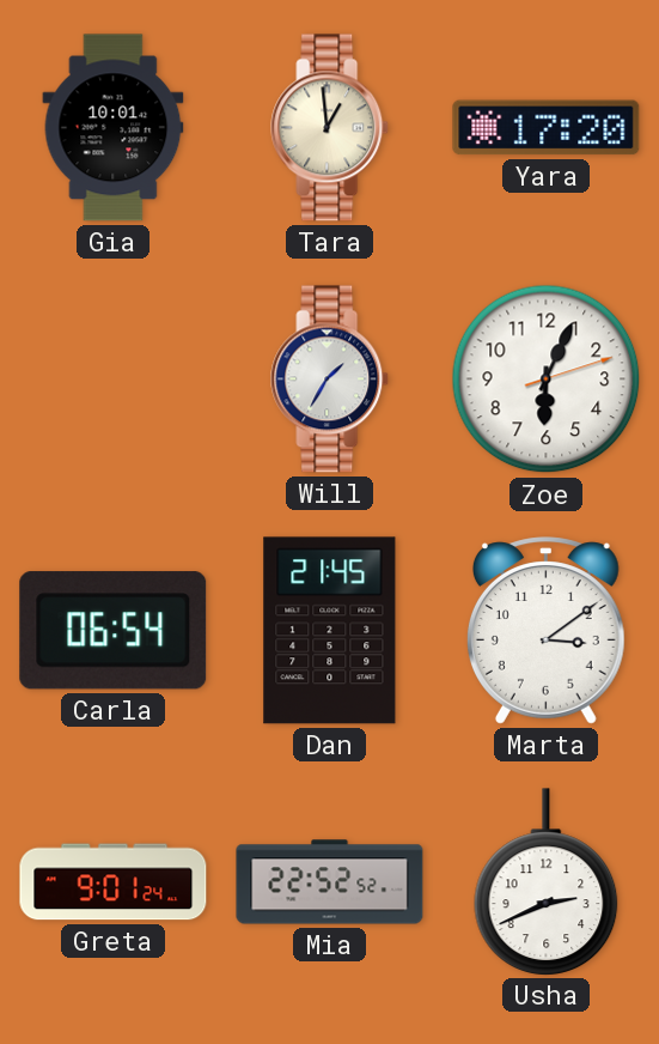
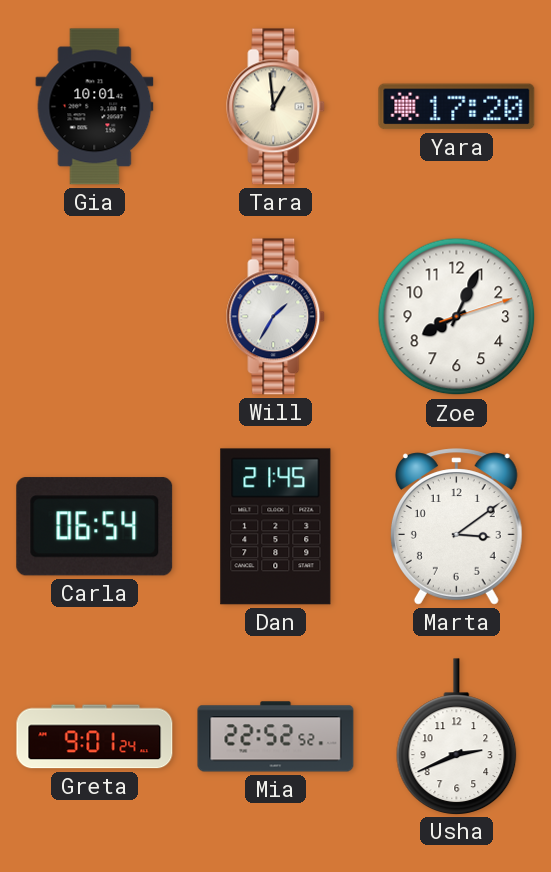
Zoe: 6:04 -> 8:04
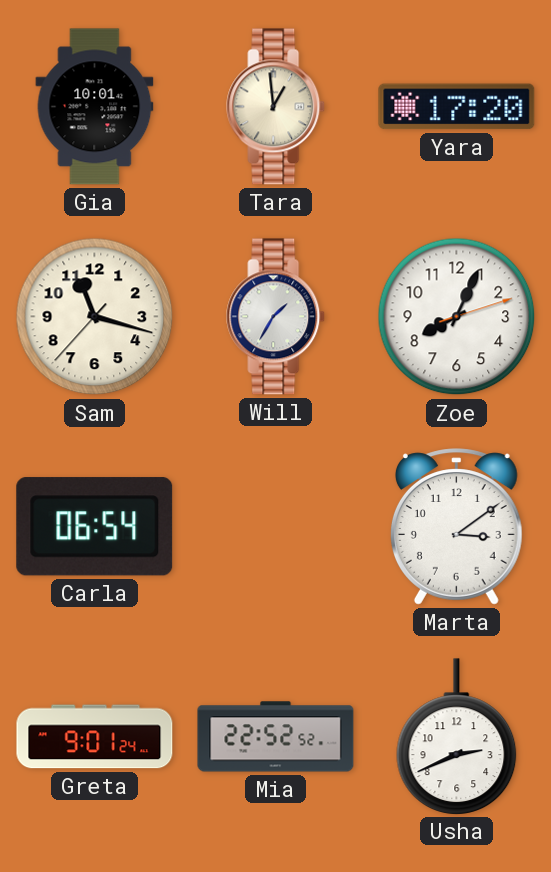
Sam: none -> 11:17
Dan: 21:45 -> none
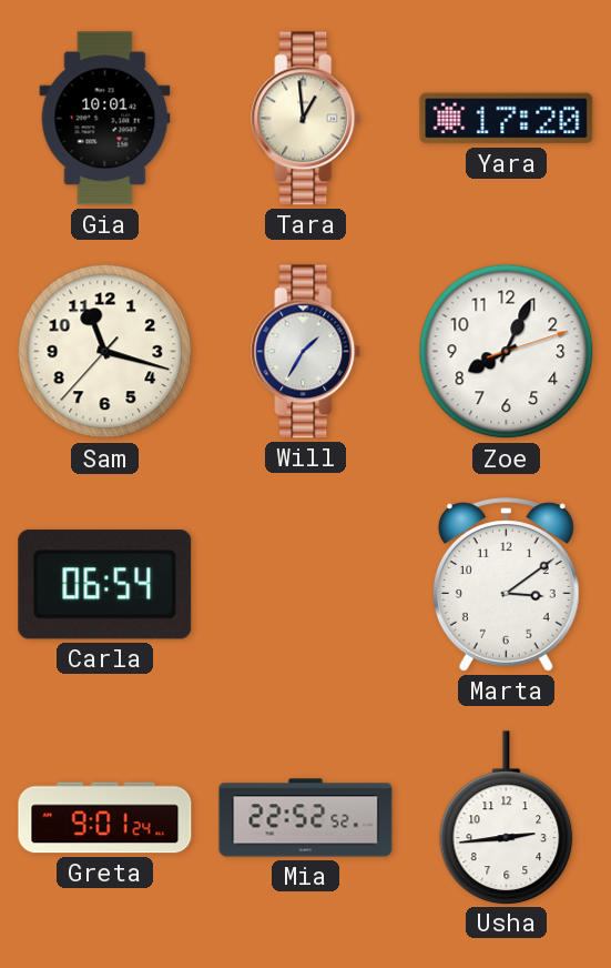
Usha: 2:41 -> 2:44
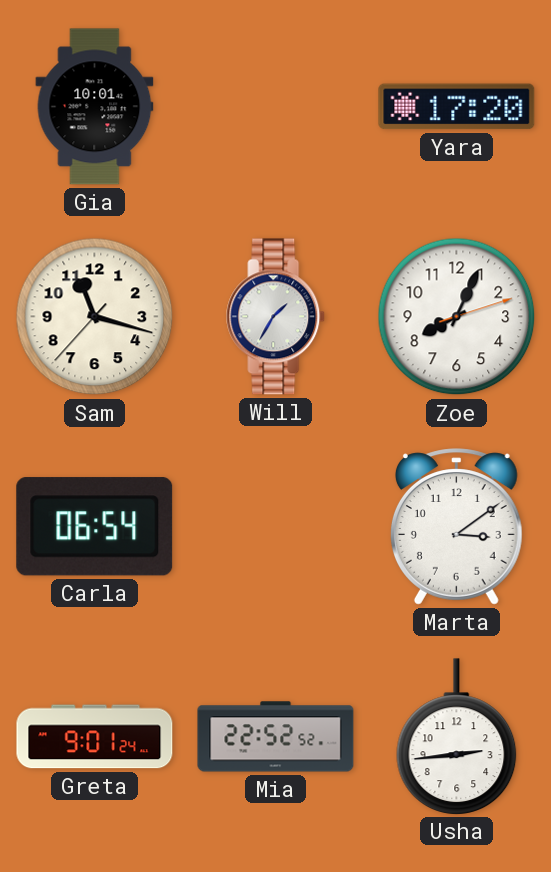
Tara: 12:59 -> none
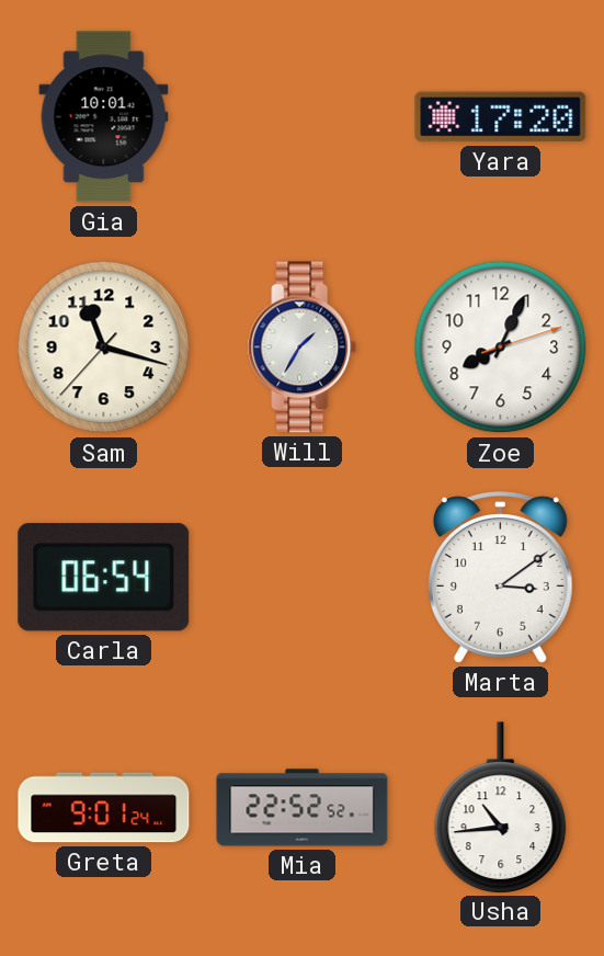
Usha: 2:44 -> 10:44
